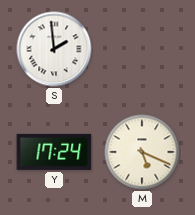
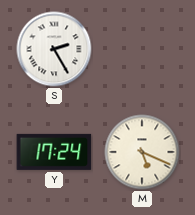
S: 1:59 -> 2:25
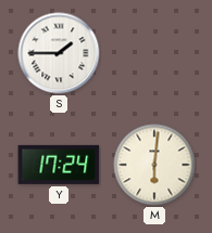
S: 2:25 -> 1:45
M: 5:19 -> 6:01
